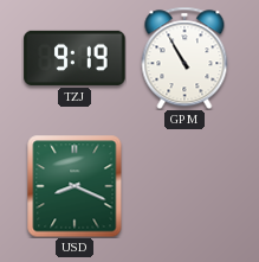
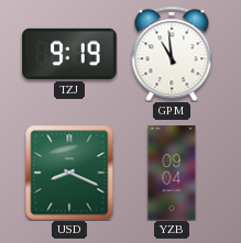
GPM: 10:55 -> 10:59
YZB: none -> 09:04
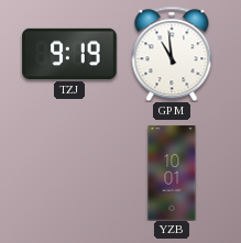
USD: 8:19 -> none
YZB: 09:04 -> 10:01
